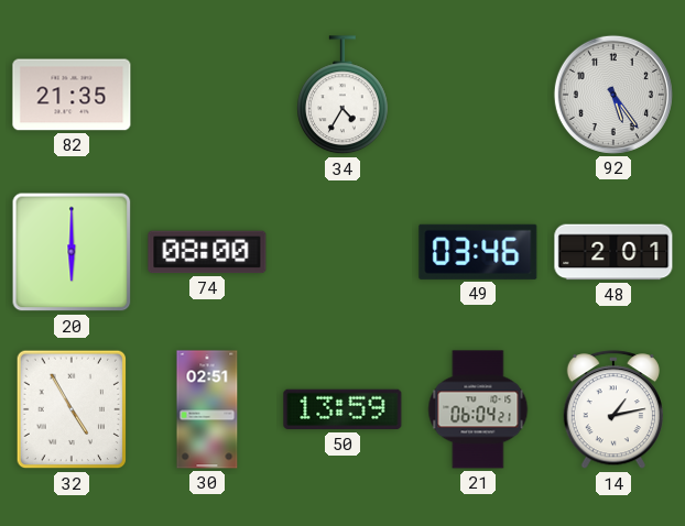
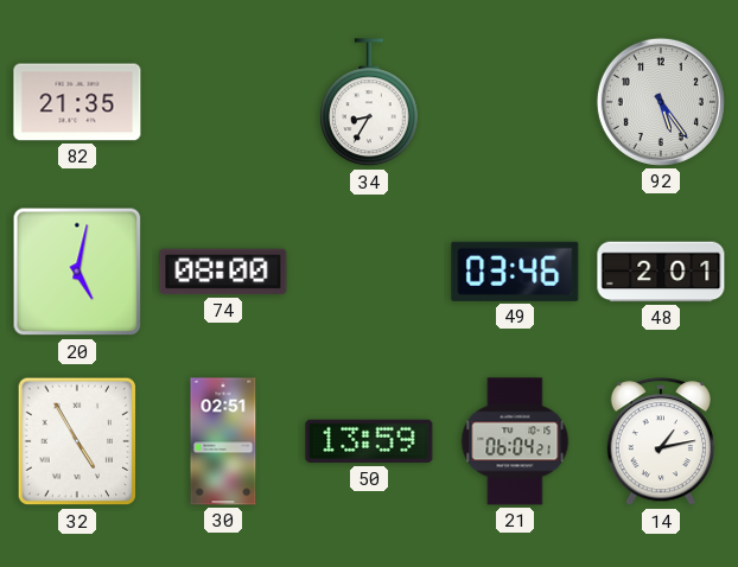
34: 4:35 -> 8:35
20: 6:00 -> 5:02
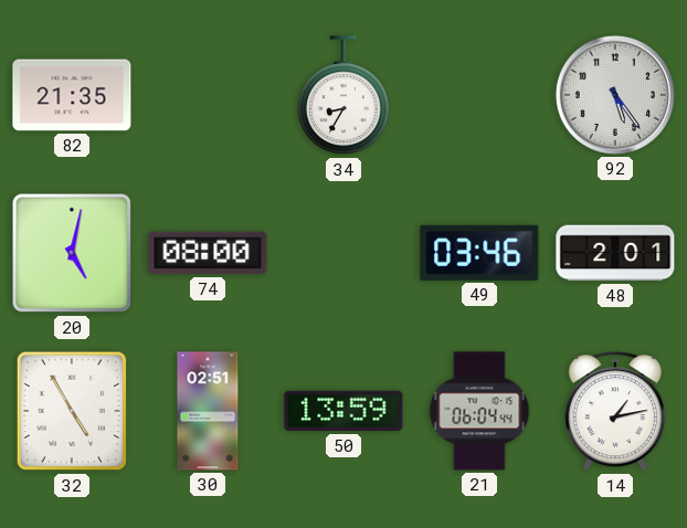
21: 06:04:21 -> 06:04:44
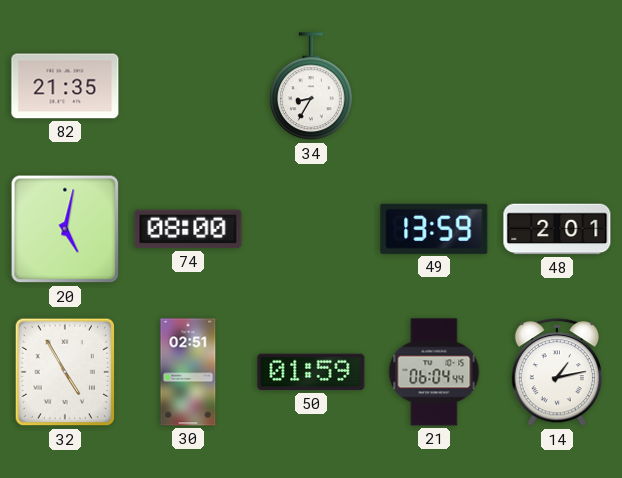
92: 5:24 -> none
49: 03:46 -> 13:59
50: 13:59 -> 01:59
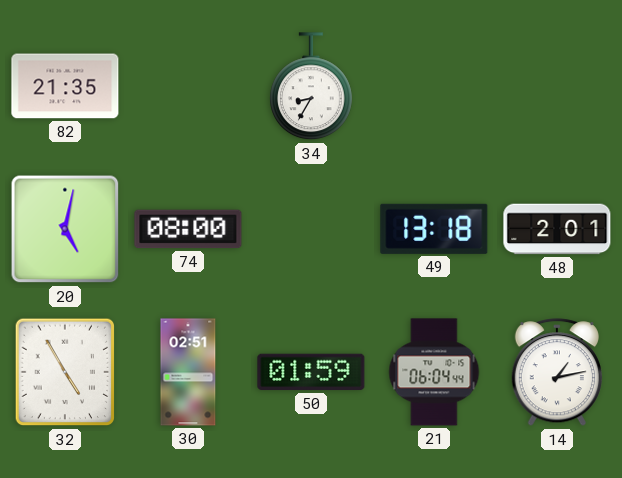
49: 13:59 -> 13:18
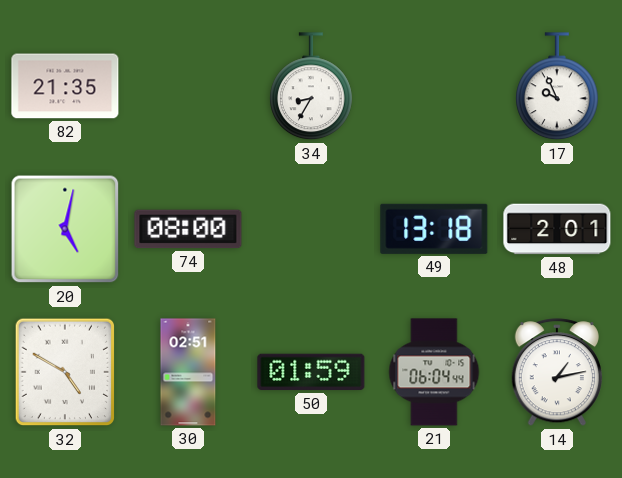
17: none -> 9:56
32: 4:55 -> 4:50
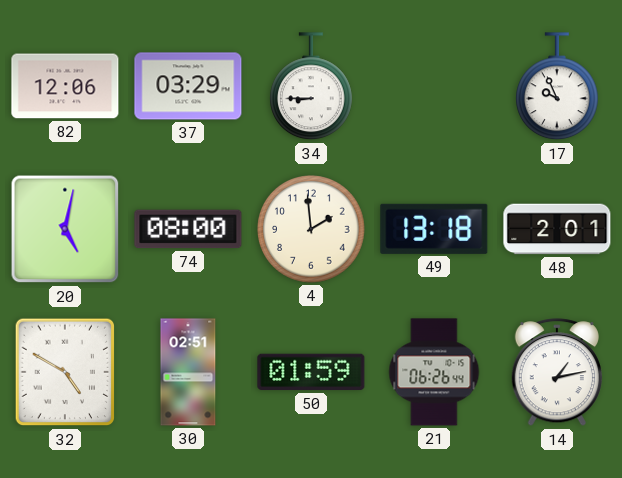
82: 21:35 -> 12:06
37: none -> 03:29
34: 8:35 -> 8:45
4: none -> 1:59
21: 06:04 -> 06:26
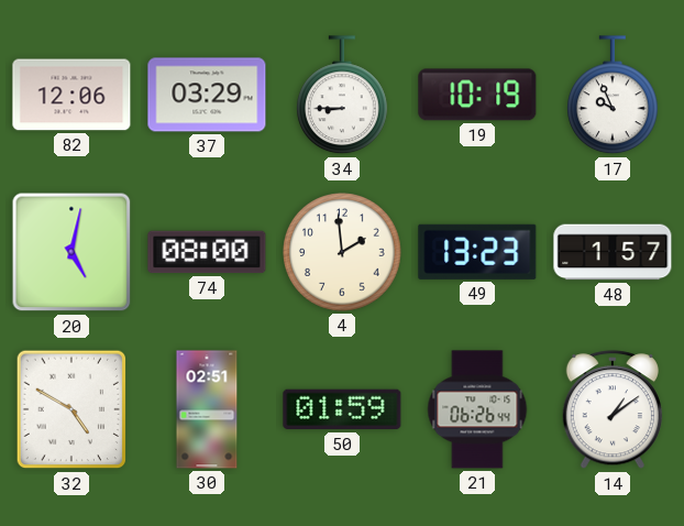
19: none -> 10:19
49: 13:18 -> 13:23
48: 2:01 -> 1:57
14: 1:13 -> 1:09
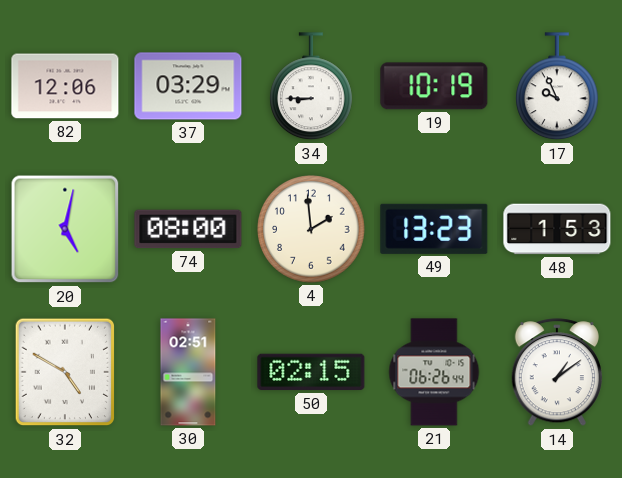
48: 1:57 -> 1:53
50: 01:59 -> 02:15
